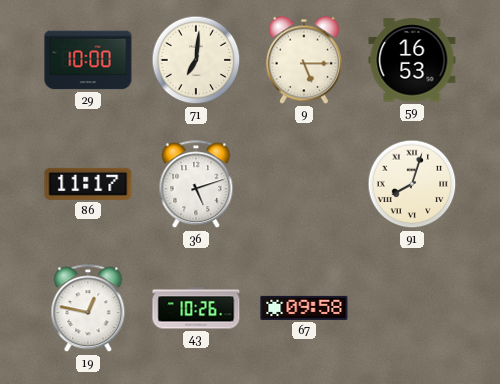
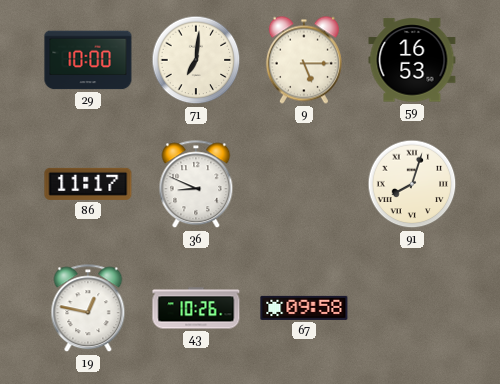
36: 5:12 -> 8:49
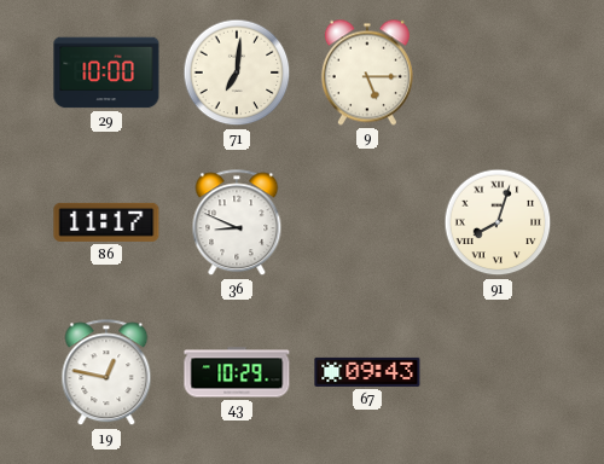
59: 16:53 -> none
43: 10:26 -> 10:29
67: 09:58 -> 09:43
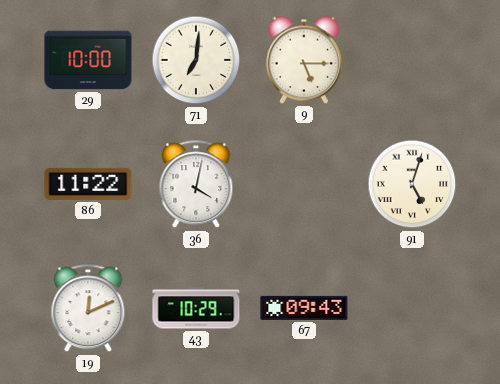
86: 11:17 -> 11:22
36: 8:49 -> 4:02
91: 8:03 -> 5:03
19: 12:47 -> 12:11
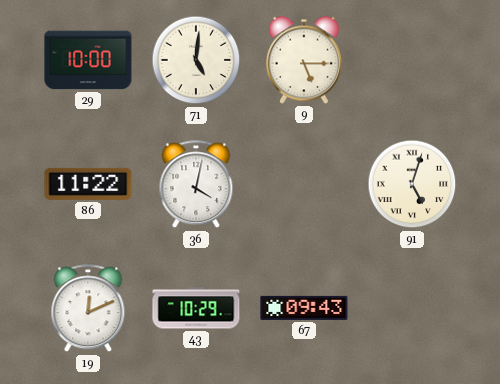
71: 7:01 -> 5:01
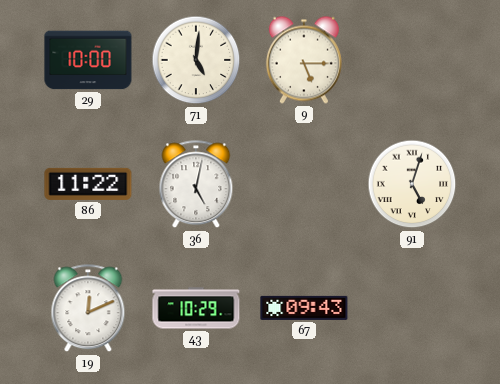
36: 4:02 -> 5:02
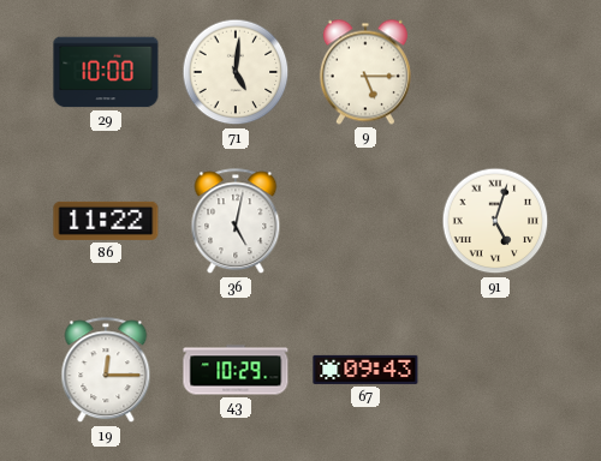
19: 12:11 -> 12:15
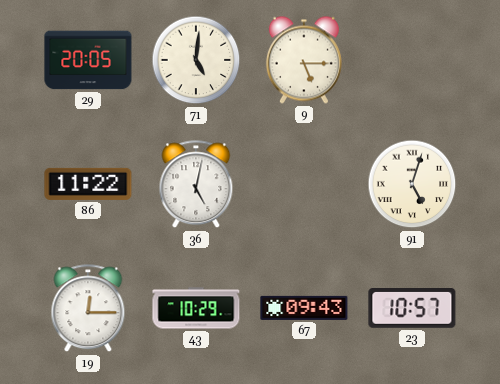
29: 10:00 -> 20:05
23: none -> 10:57
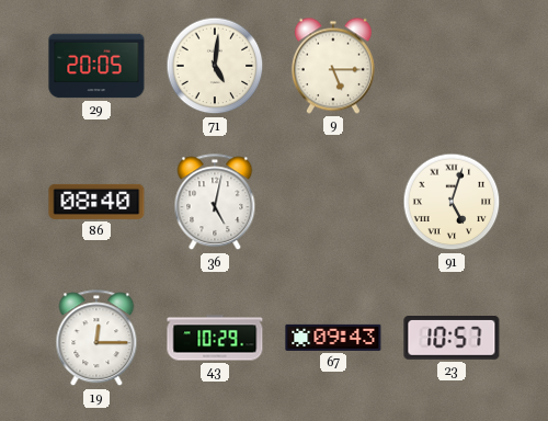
86: 11:22 -> 08:40
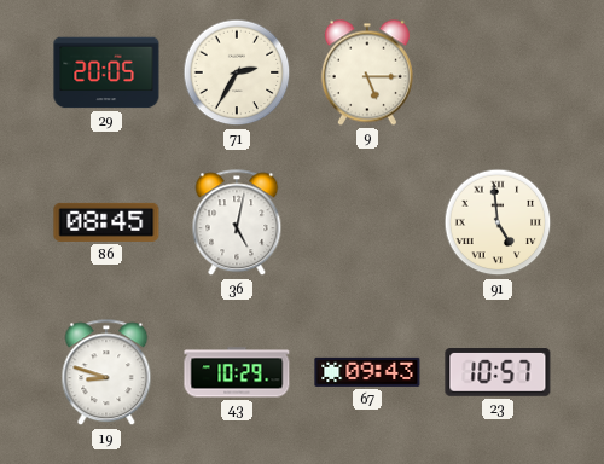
71: 5:01 -> 2:35
86: 08:40 -> 08:45
91: 5:03 -> 4:59
19: 12:15 -> 8:48
